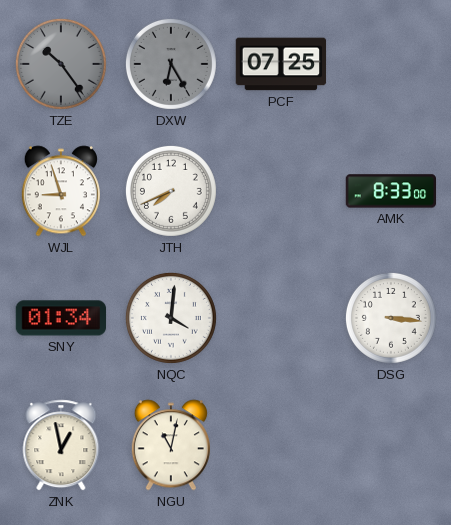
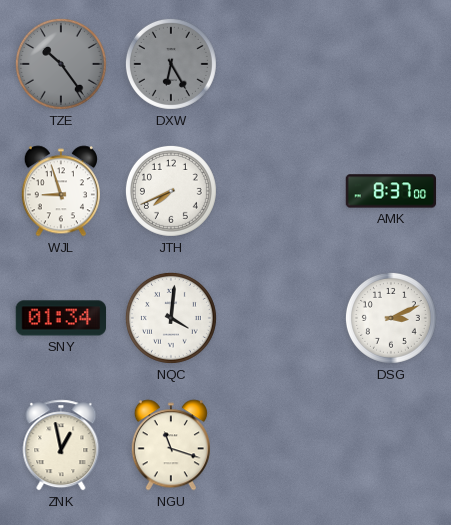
PCF: 07:25 -> none
AMK: 8:33 -> 8:37
DSG: 3:16 -> 3:11
NGU: 11:02 -> 11:18
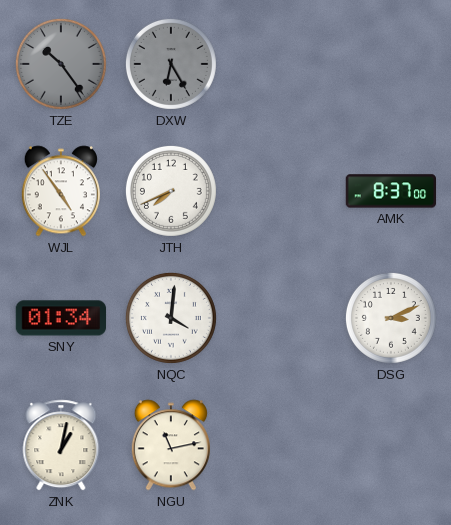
WJL: 8:57 -> 4:54
ZNK: 12:58 -> 1:02
NGU: 11:18 -> 11:13
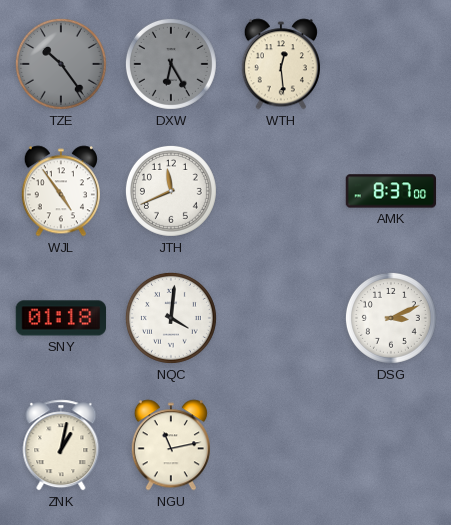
WTH: none -> 12:29
JTH: 7:41 -> 11:41
SNY: 01:34 -> 01:18
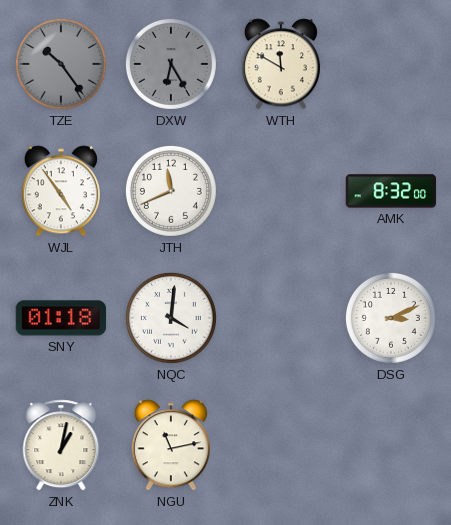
WTH: 12:29 -> 11:50
AMK: 8:37 -> 8:32
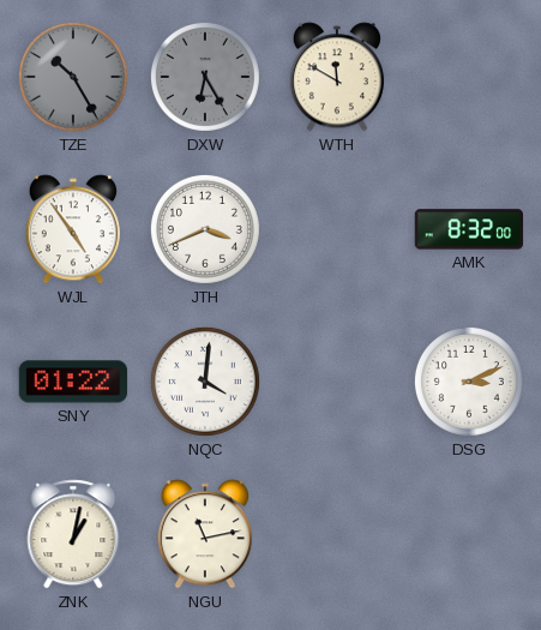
TZE: 10:24 -> 10:25
JTH: 11:41 -> 3:41
SNY: 01:18 -> 01:22
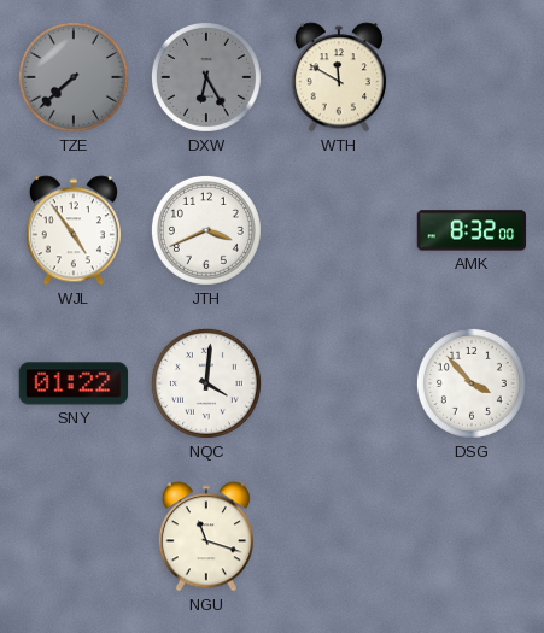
TZE: 10:25 -> 7:38
DSG: 3:11 -> 3:53
ZNK: 1:02 -> none
NGU: 11:13 -> 11:18
